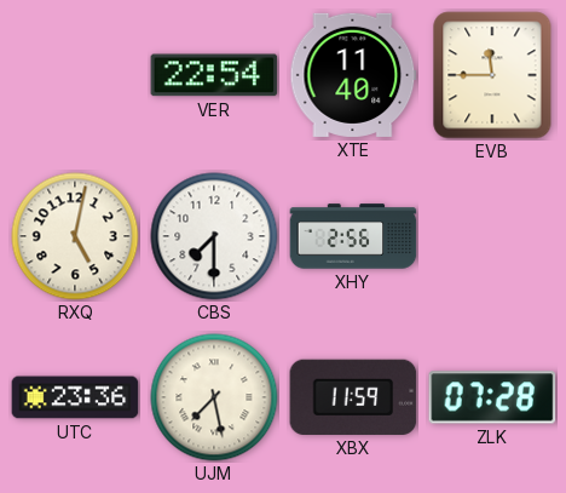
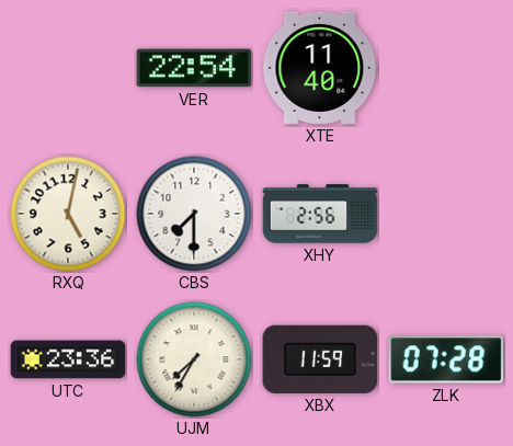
EVB: 11:45 -> none
UJM: 7:28 -> 7:35
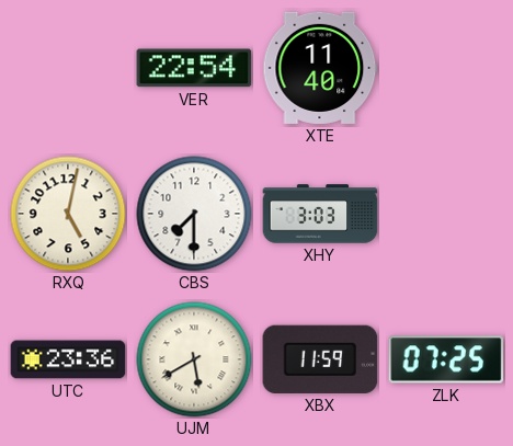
XHY: 2:56 -> 3:03
UJM: 7:35 -> 5:40
ZLK: 07:28 -> 07:25
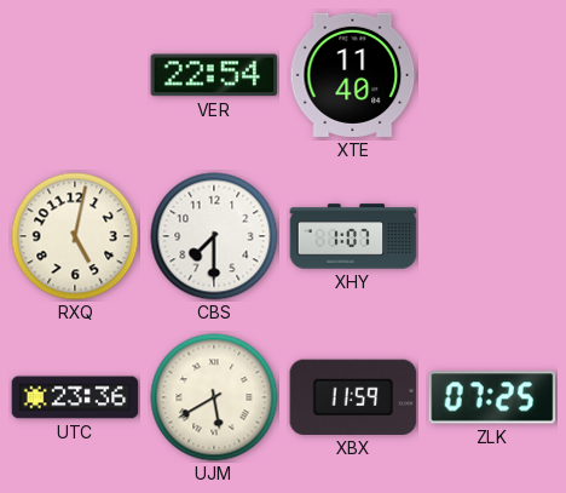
XHY: 3:03 -> 1:07
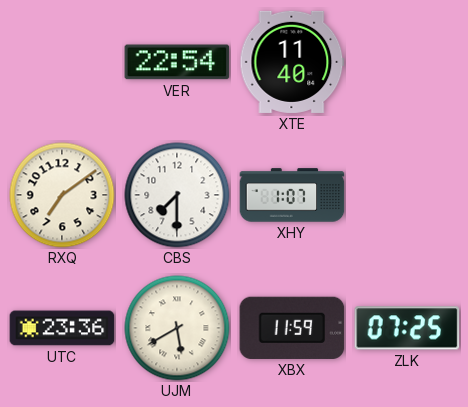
RXQ: 5:02 -> 7:09
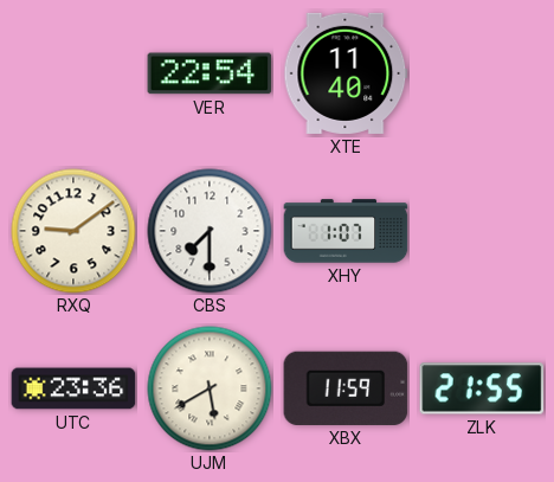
RXQ: 7:09 -> 9:09
ZLK: 07:25 -> 21:55
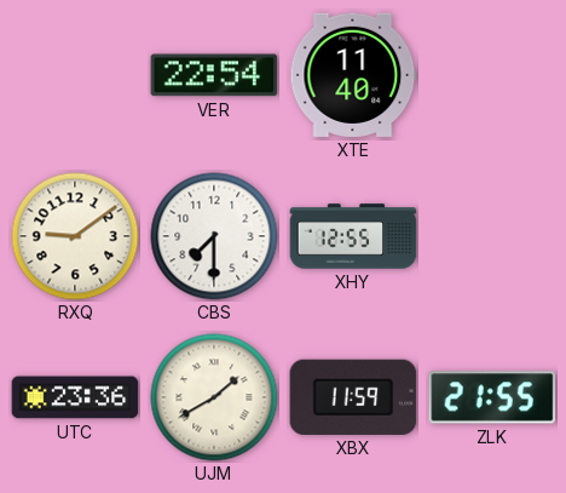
XHY: 1:07 -> 12:55
UJM: 5:40 -> 1:40
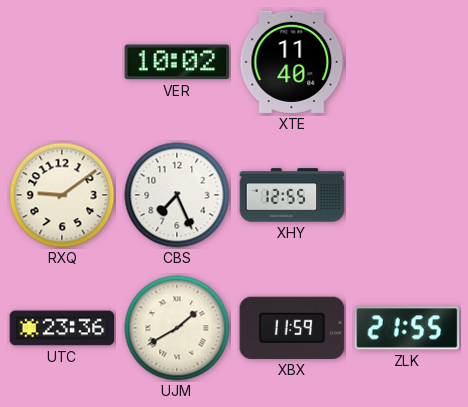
VER: 22:54 -> 10:02
CBS: 7:30 -> 7:26
